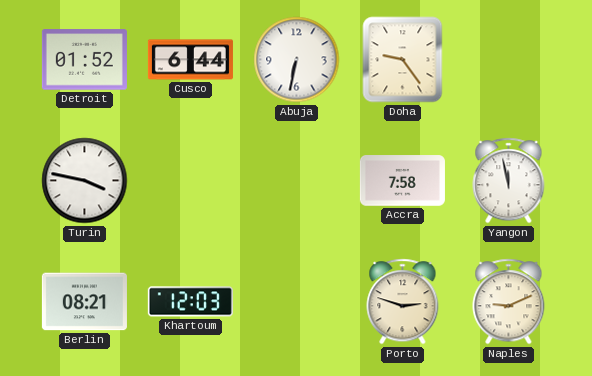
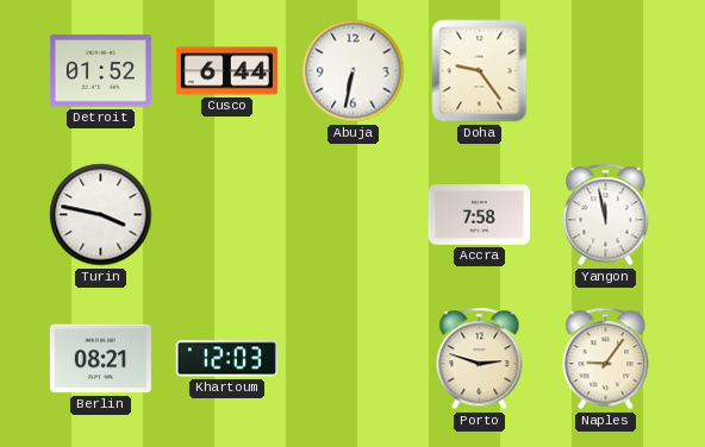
Naples: 9:11 -> 9:06
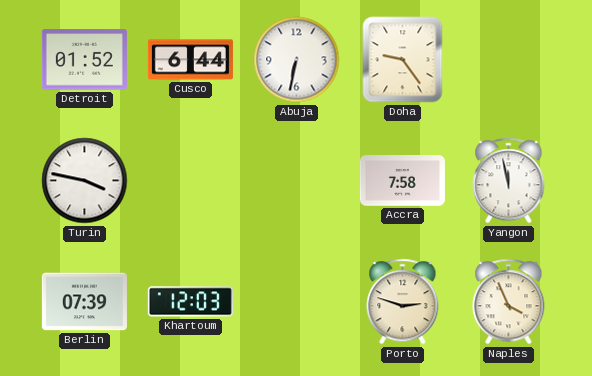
Berlin: 08:21 -> 07:39
Naples: 9:06 -> 3:56
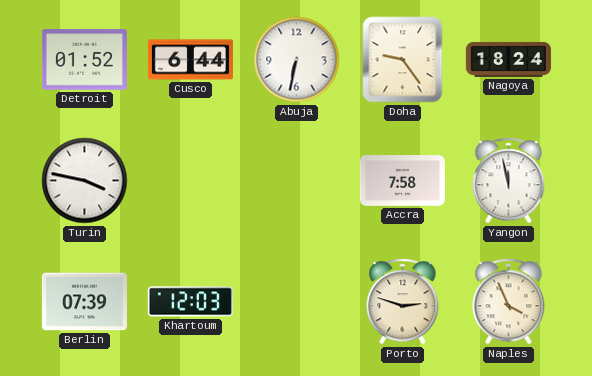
Nagoya: none -> 18:24
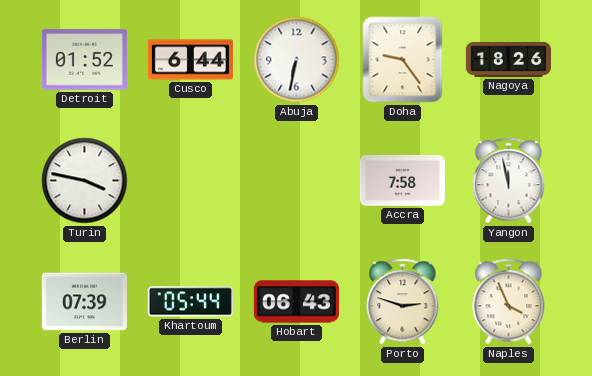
Nagoya: 18:24 -> 18:26
Khartoum: 12:03 -> 05:44
Hobart: none -> 06:43
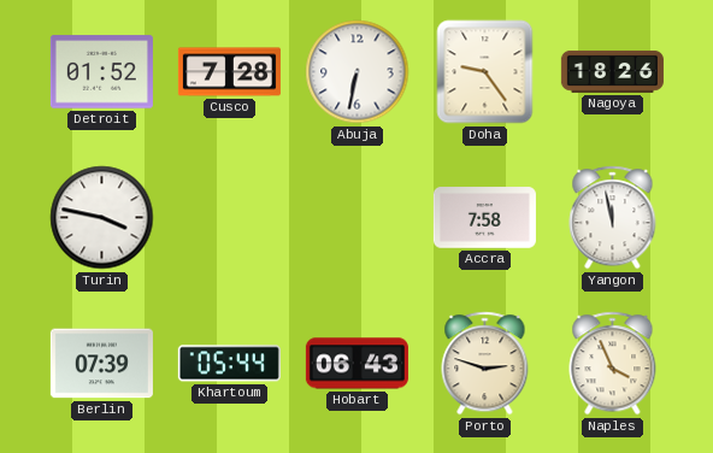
Cusco: 6:44 -> 7:28
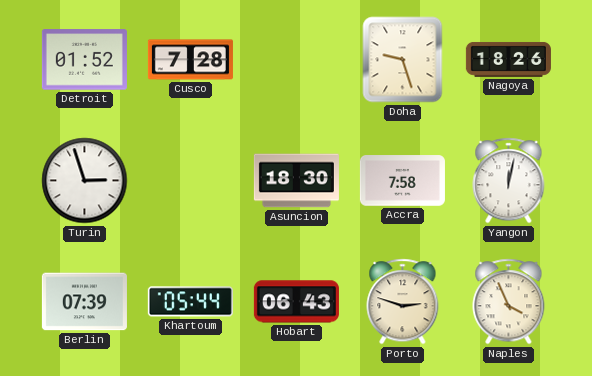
Abuja: 6:32 -> none
Doha: 9:24 -> 9:27
Turin: 3:47 -> 2:57
Asuncion: none -> 18:30
Yangon: 11:58 -> 12:02
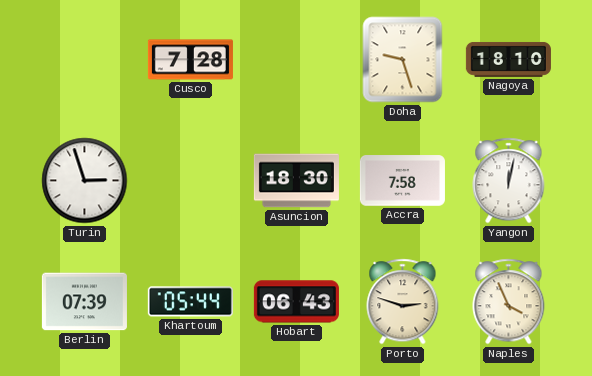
Detroit: 01:52 -> none
Nagoya: 18:26 -> 18:10
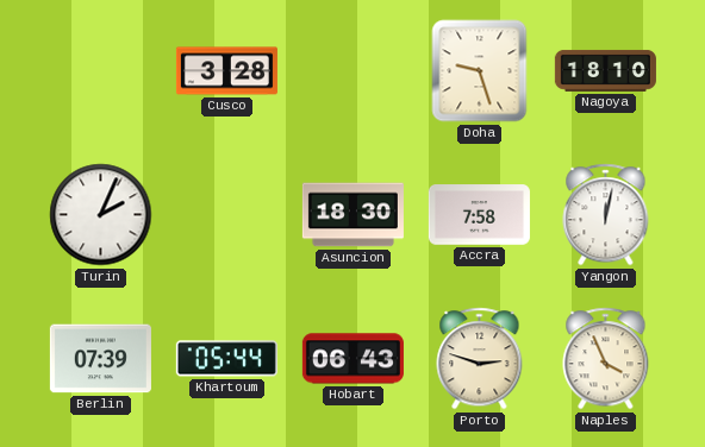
Cusco: 7:28 -> 3:28
Turin: 2:57 -> 2:04
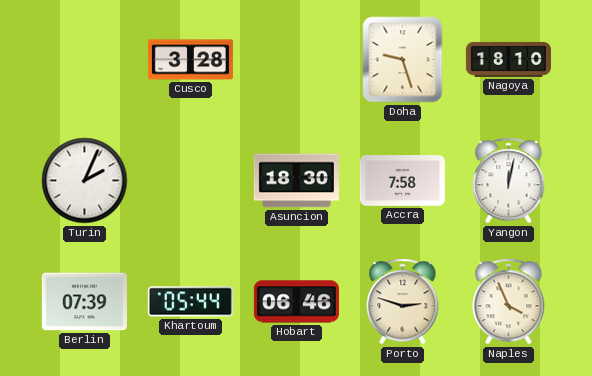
Hobart: 06:43 -> 06:46
